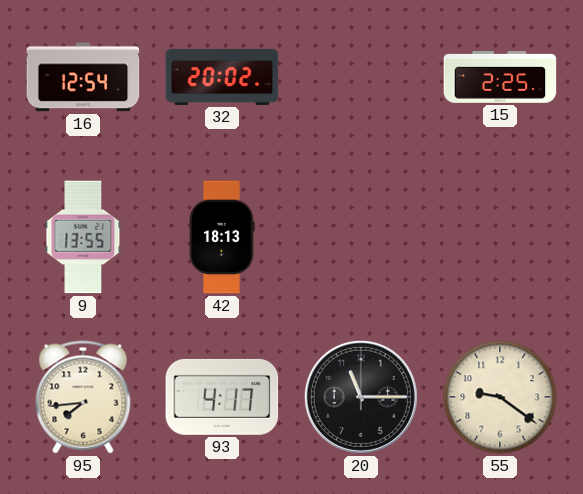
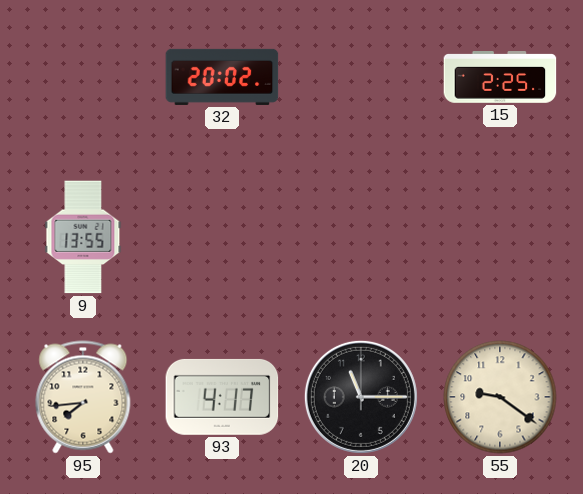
16: 12:54 -> none
42: 18:13 -> none
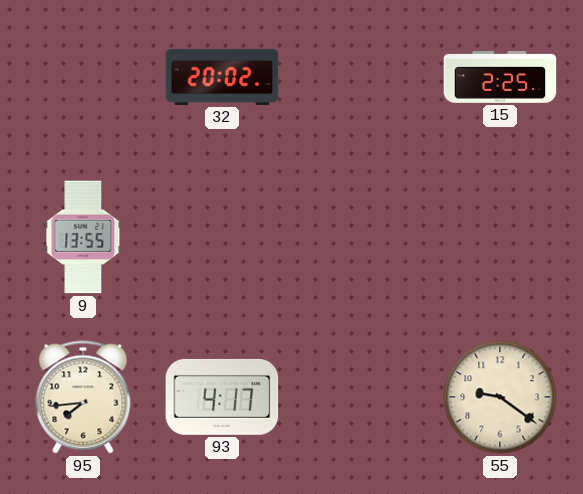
20: 11:15 -> none
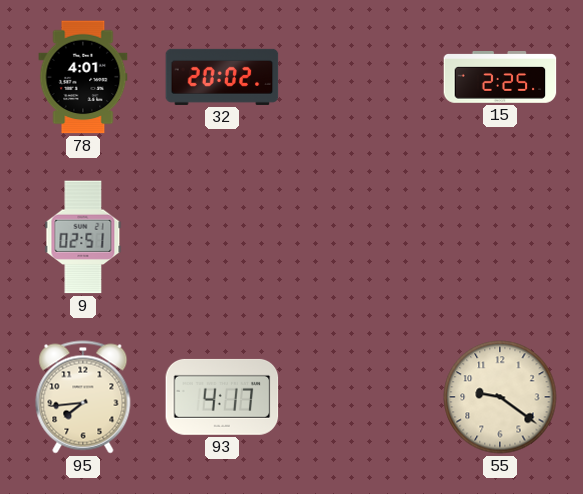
78: none -> 4:01
9: 13:55 -> 02:51
